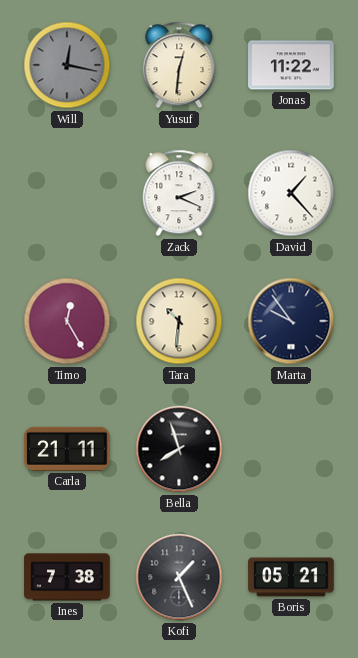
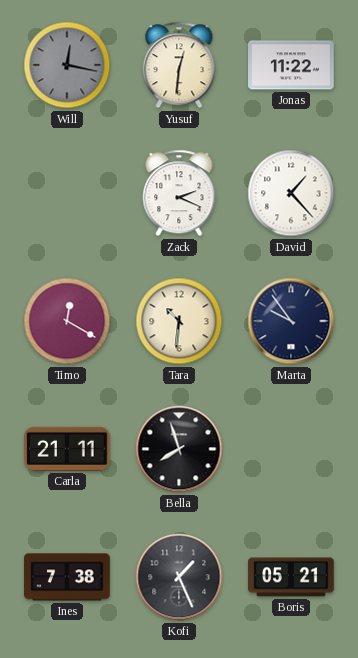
Timo: 12:25 -> 12:20
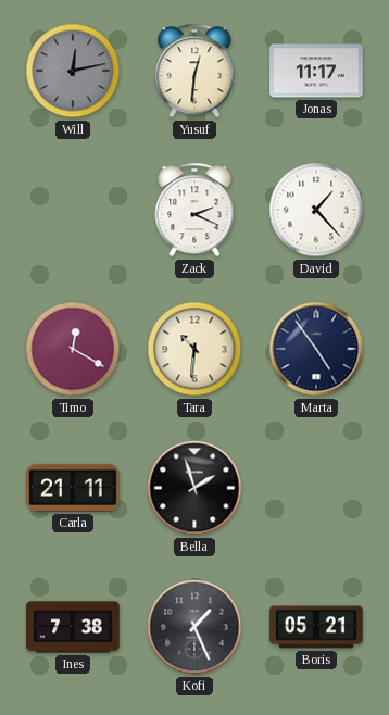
Will: 12:17 -> 12:13
Jonas: 11:22 -> 11:17
Marta: 9:54 -> 4:54
Bella: 7:57 -> 1:57
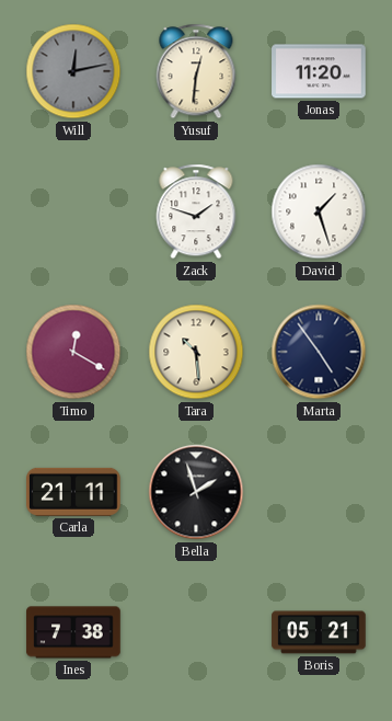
Jonas: 11:17 -> 11:20
Zack: 2:19 -> 1:48
David: 1:23 -> 1:27
Tara: 10:31 -> 10:29
Kofi: 1:26 -> none
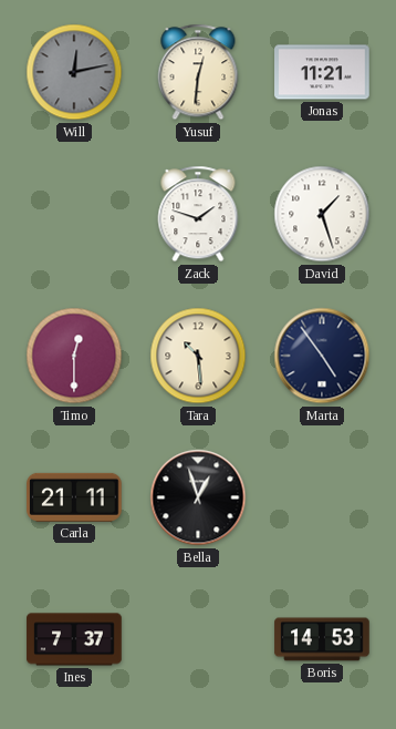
Jonas: 11:20 -> 11:21
Timo: 12:20 -> 12:30
Bella: 1:57 -> 12:57
Ines: 7:38 -> 7:37
Boris: 05:21 -> 14:53
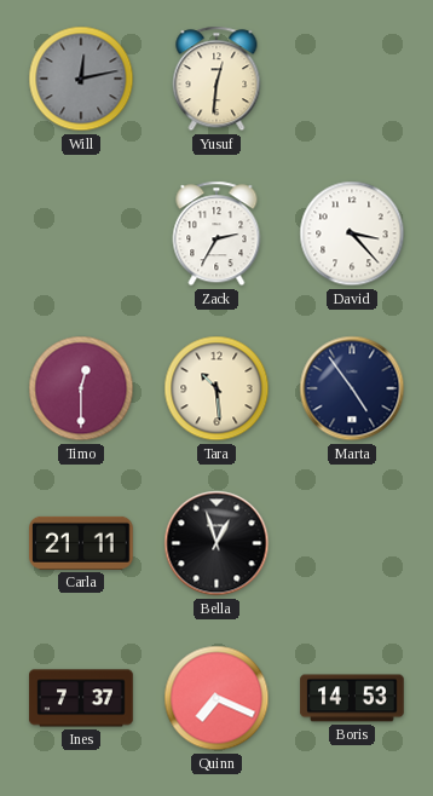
Jonas: 11:21 -> none
Zack: 1:48 -> 2:35
David: 1:27 -> 3:23
Quinn: none -> 7:19
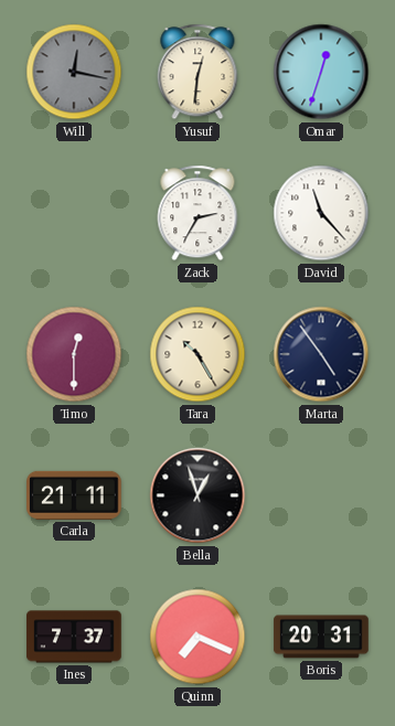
Will: 12:13 -> 12:17
Omar: none -> 12:33
David: 3:23 -> 11:23
Tara: 10:29 -> 10:25
Boris: 14:53 -> 20:31
